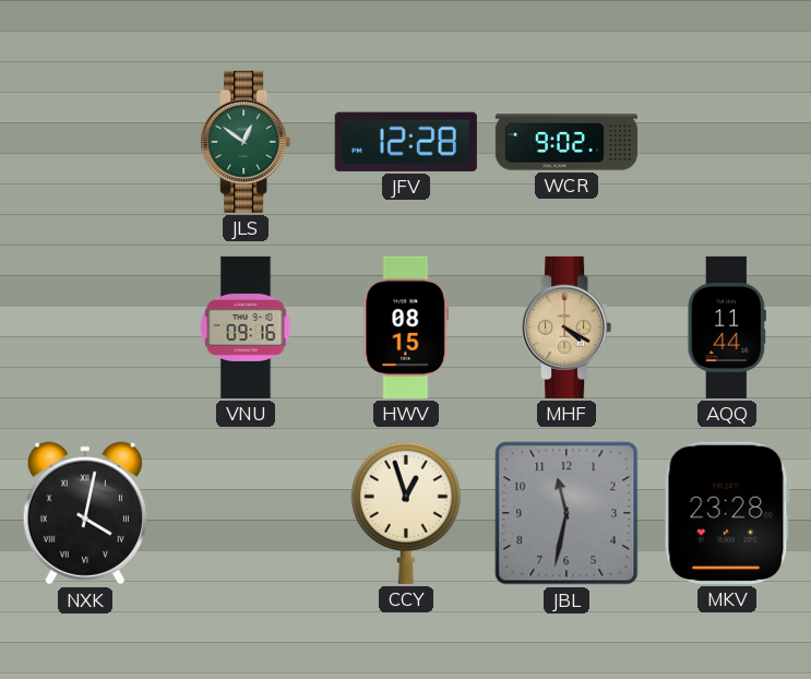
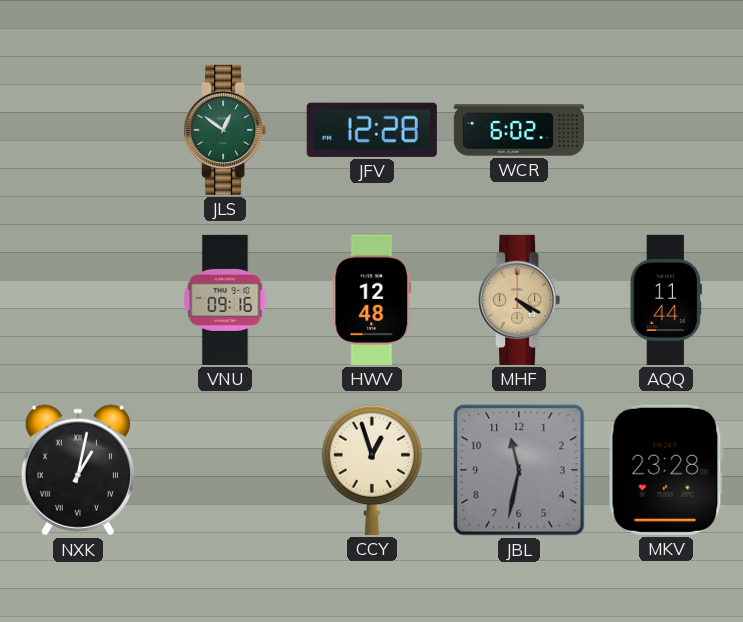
WCR: 9:02 -> 6:02
HWV: 08:15 -> 12:48
NXK: 4:02 -> 1:02
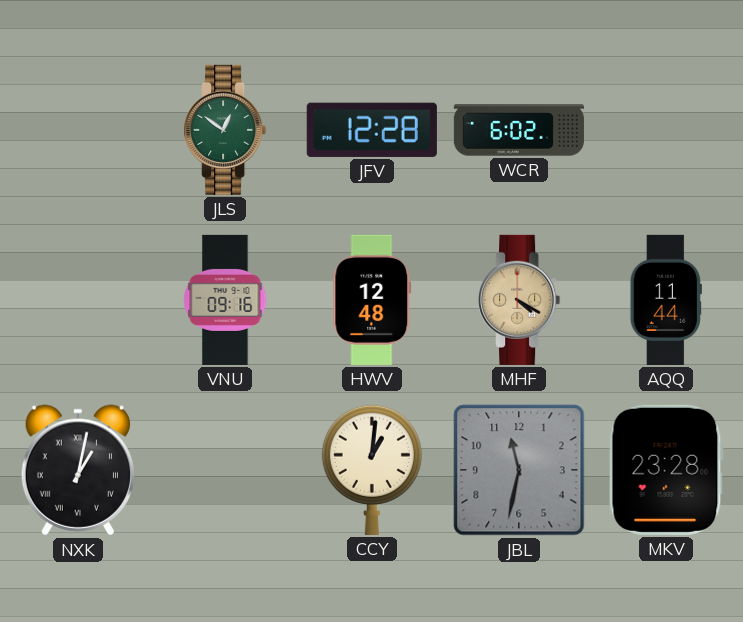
CCY: 12:57 -> 1:01
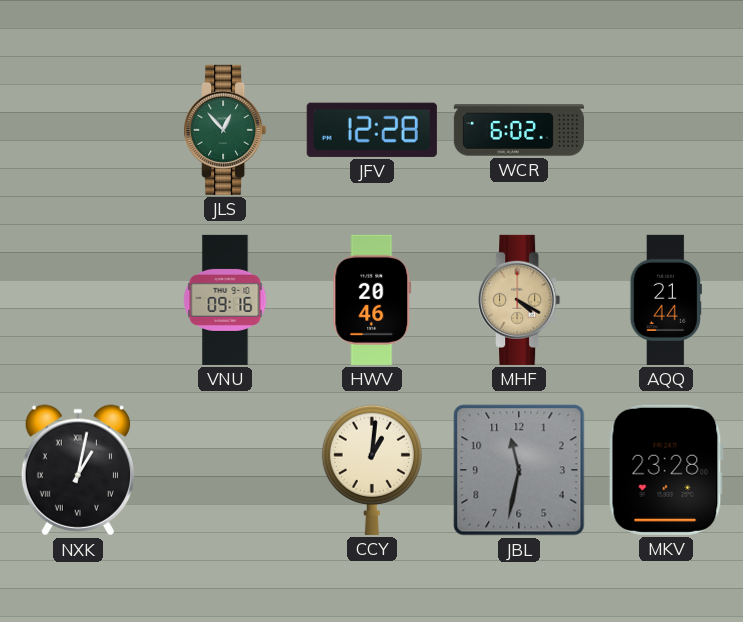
JLS: 12:51 -> 12:53
HWV: 12:48 -> 20:46
AQQ: 11:44 -> 21:44
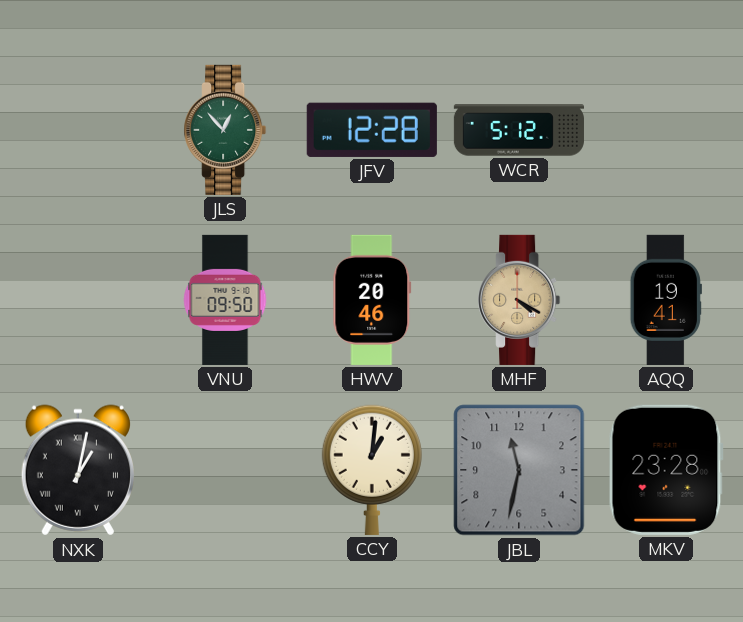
WCR: 6:02 -> 5:12
VNU: 09:16 -> 09:50
AQQ: 21:44 -> 19:41
